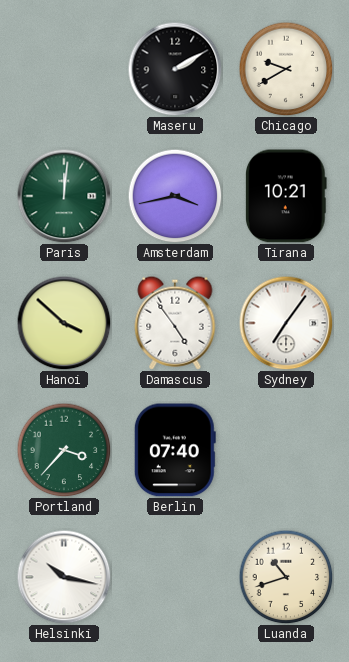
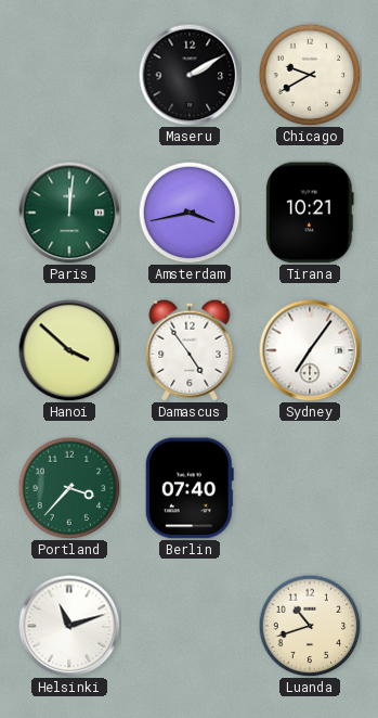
Helsinki: 10:17 -> 11:12
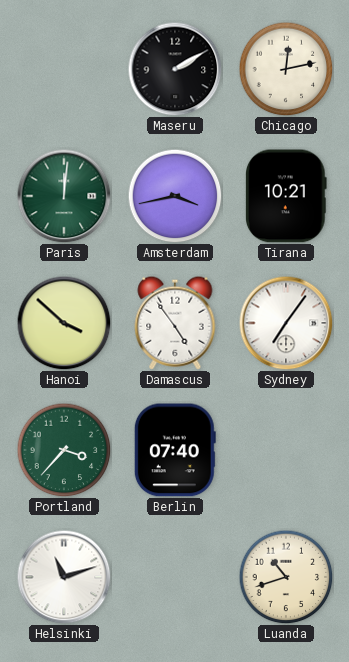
Chicago: 9:40 -> 12:13
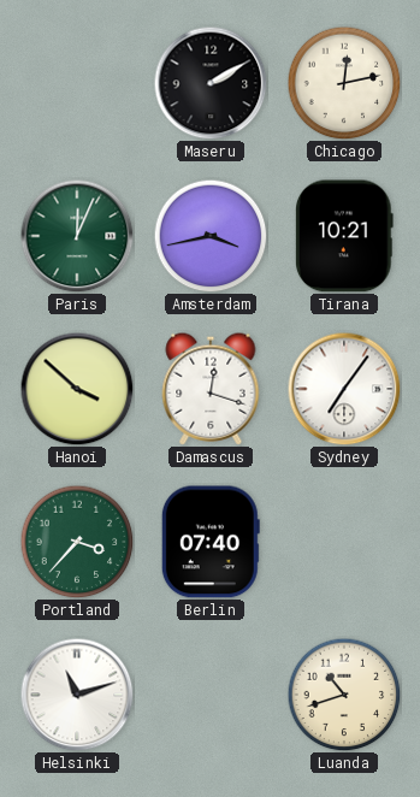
Paris: 12:01 -> 12:04
Damascus: 4:54 -> 12:18
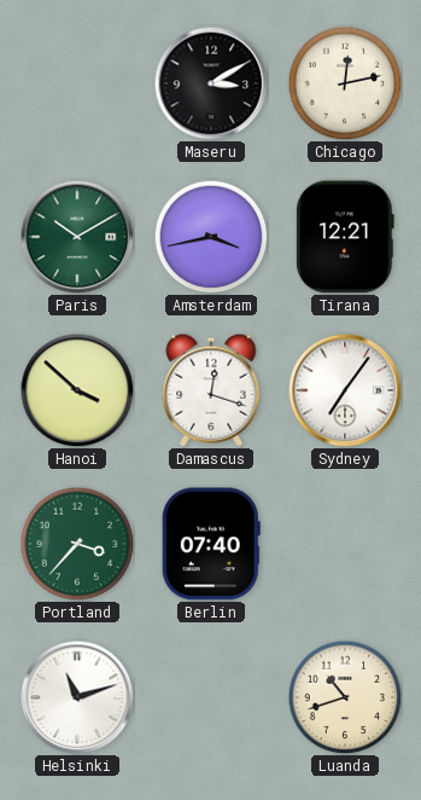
Maseru: 2:10 -> 3:10
Paris: 12:04 -> 10:10
Tirana: 10:21 -> 12:21
